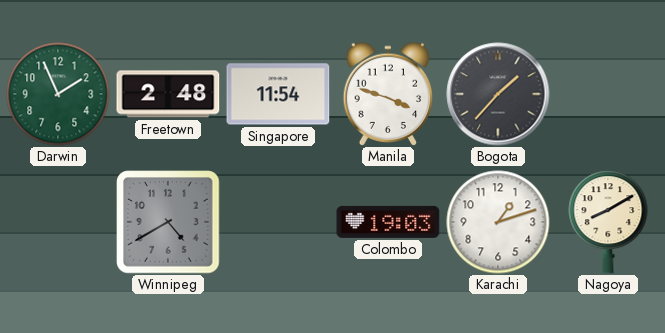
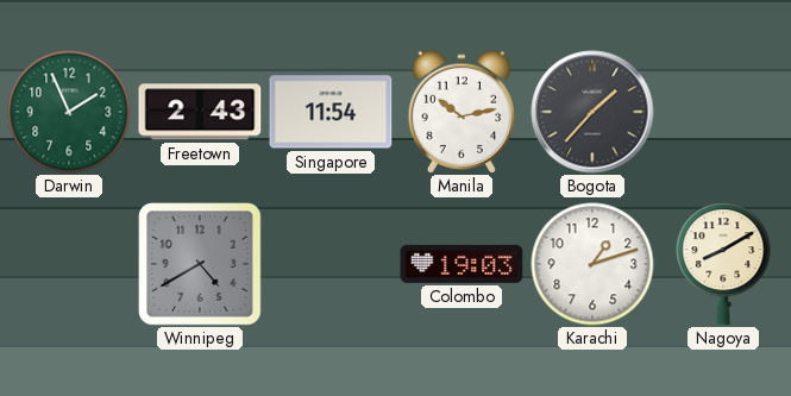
Freetown: 2:48 -> 2:43
Manila: 3:48 -> 10:13
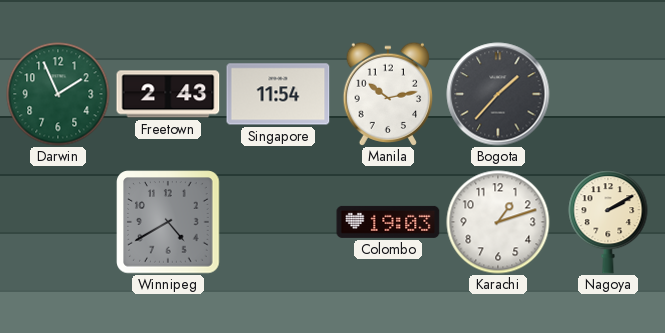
Nagoya: 8:10 -> 2:10
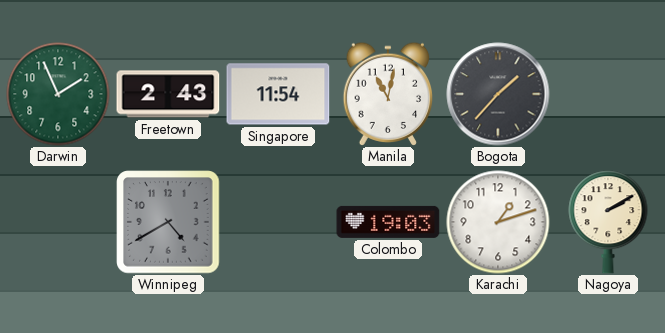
Manila: 10:13 -> 11:02
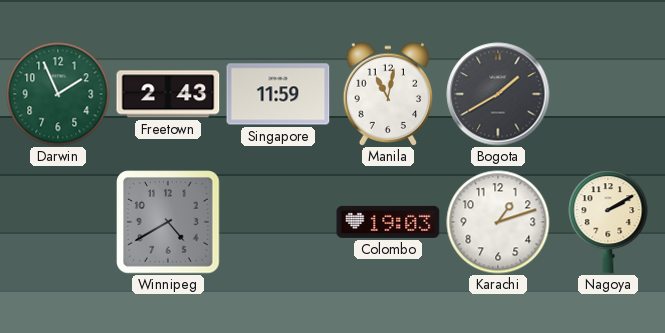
Singapore: 11:54 -> 11:59
Bogota: 1:37 -> 1:40
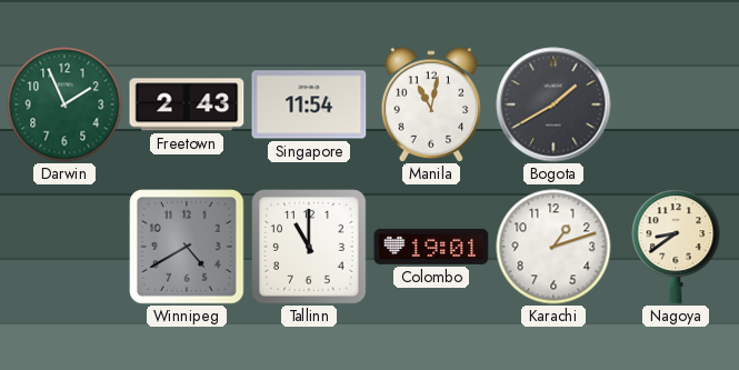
Singapore: 11:59 -> 11:54
Tallinn: none -> 11:00
Colombo: 19:03 -> 19:01
Nagoya: 2:10 -> 8:39
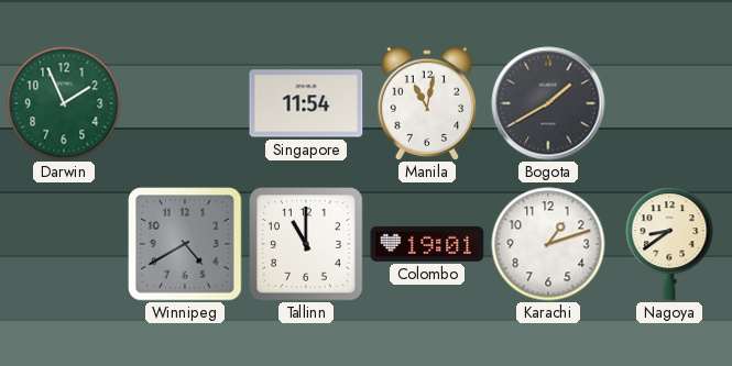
Freetown: 2:43 -> none
